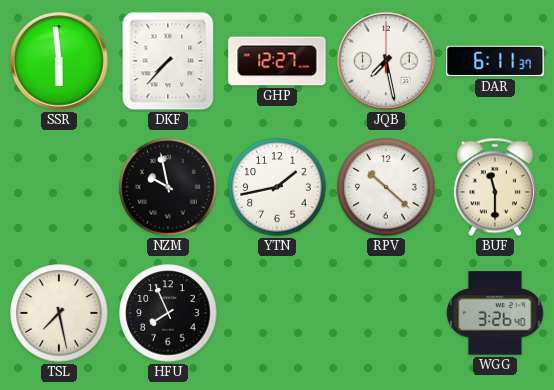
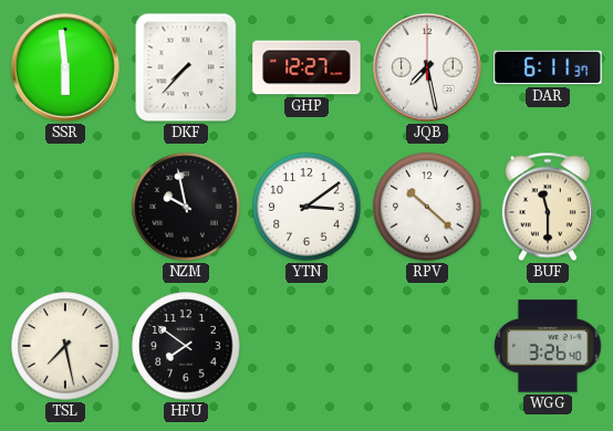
YTN: 1:43 -> 3:09
HFU: 7:56 -> 7:51
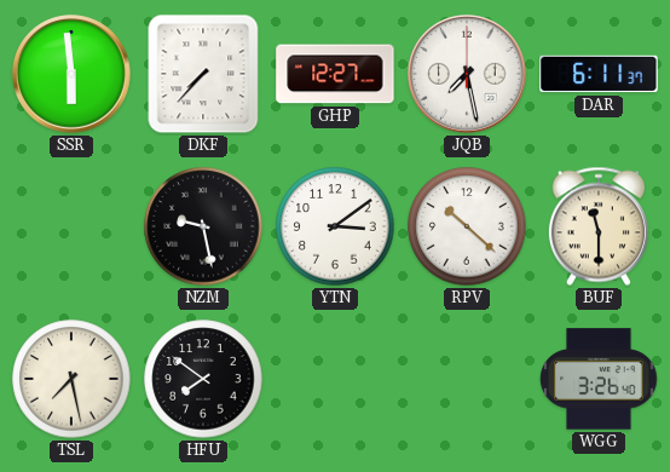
NZM: 9:58 -> 9:28
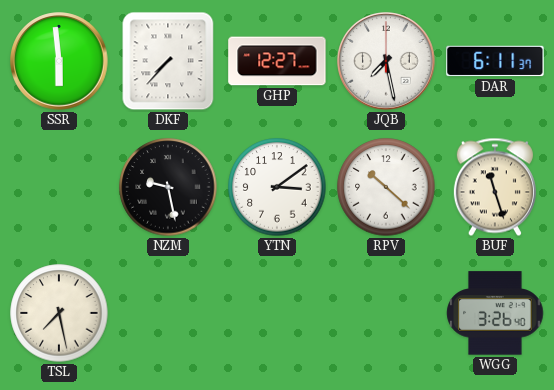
BUF: 11:30 -> 11:27
HFU: 7:51 -> none
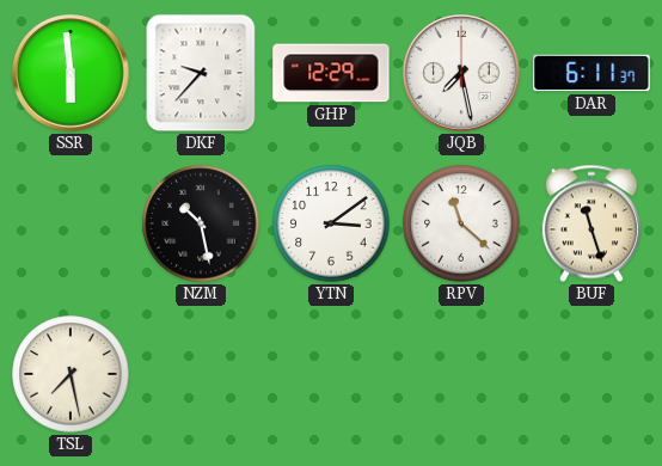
DKF: 7:37 -> 9:37
GHP: 12:27 -> 12:29
NZM: 9:28 -> 10:28
RPV: 10:22 -> 11:22
WGG: 3:26 -> none
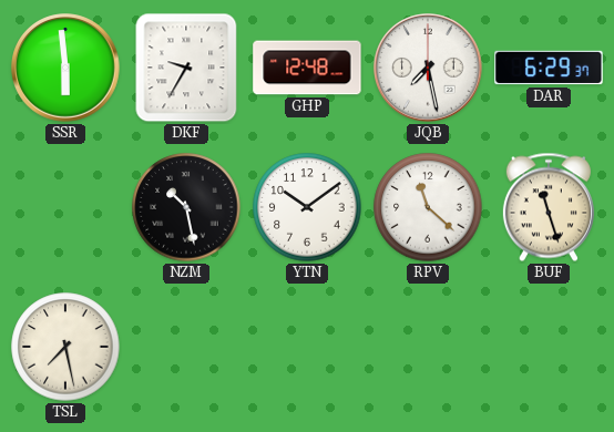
DKF: 9:37 -> 9:35
GHP: 12:29 -> 12:48
DAR: 6:11 -> 6:29
YTN: 3:09 -> 10:09
